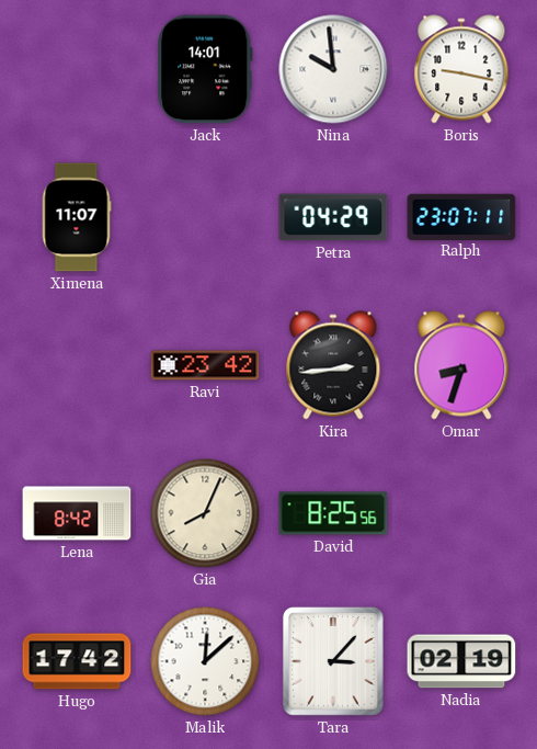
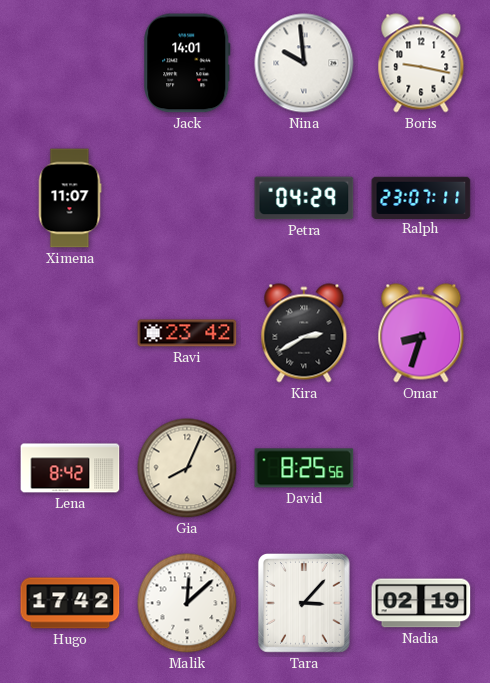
Kira: 2:44 -> 2:40
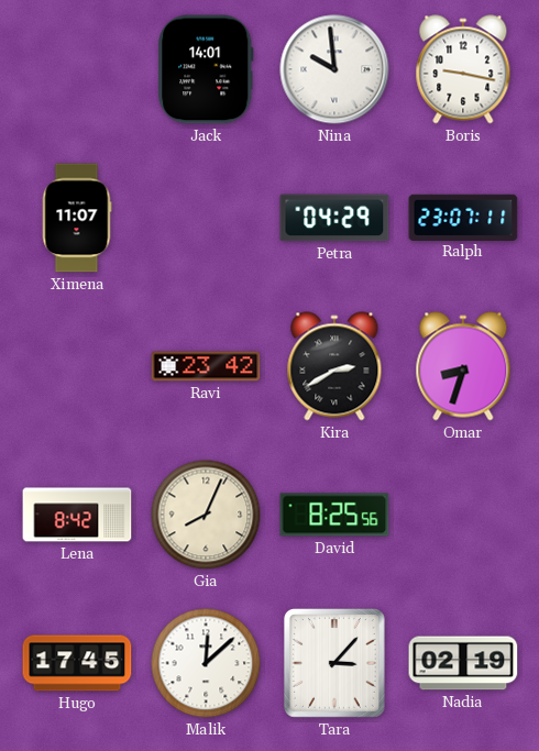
Hugo: 17:42 -> 17:45
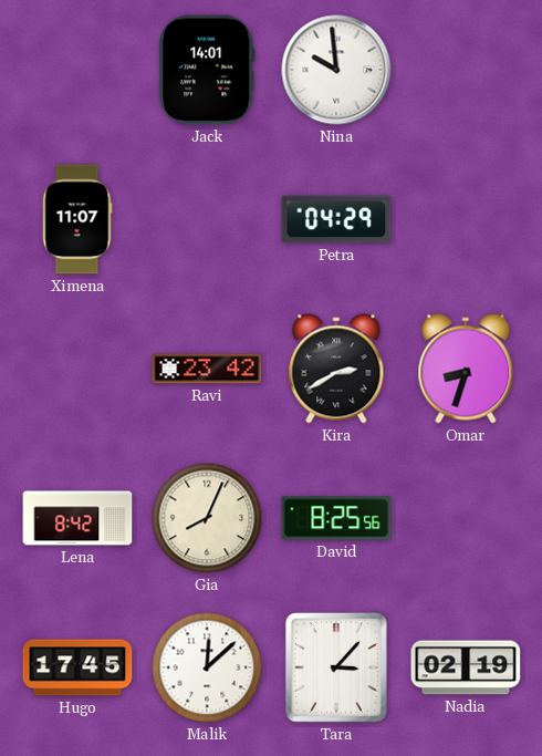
Boris: 9:17 -> none
Ralph: 23:07 -> none
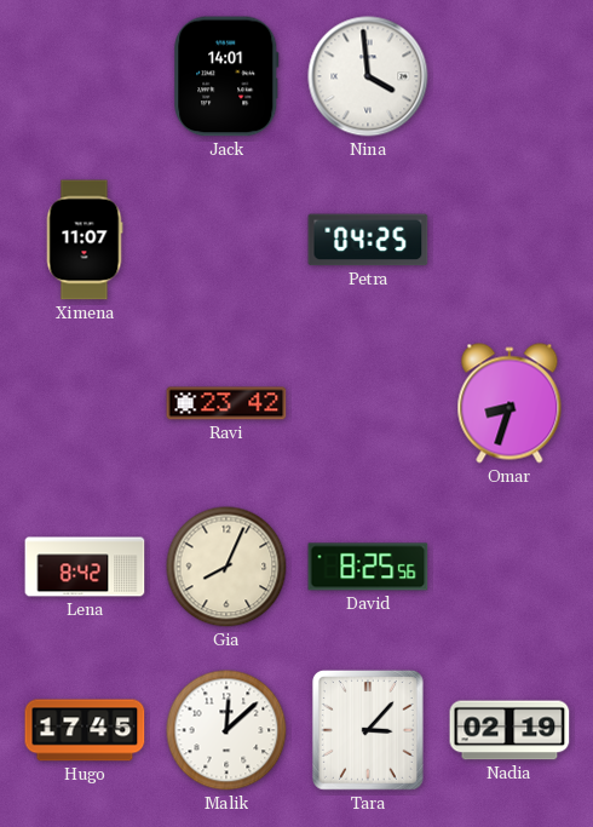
Nina: 9:59 -> 3:59
Petra: 04:29 -> 04:25
Kira: 2:40 -> none
